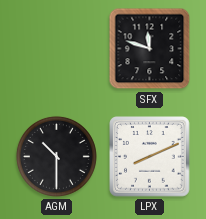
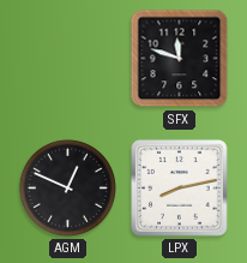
AGM: 10:30 -> 12:49
LPX: 8:11 -> 8:13
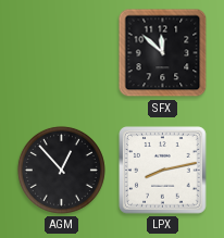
SFX: 11:48 -> 11:52
AGM: 12:49 -> 12:53
